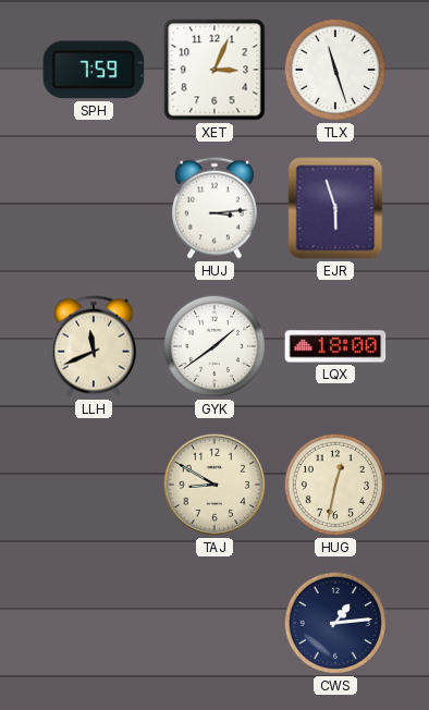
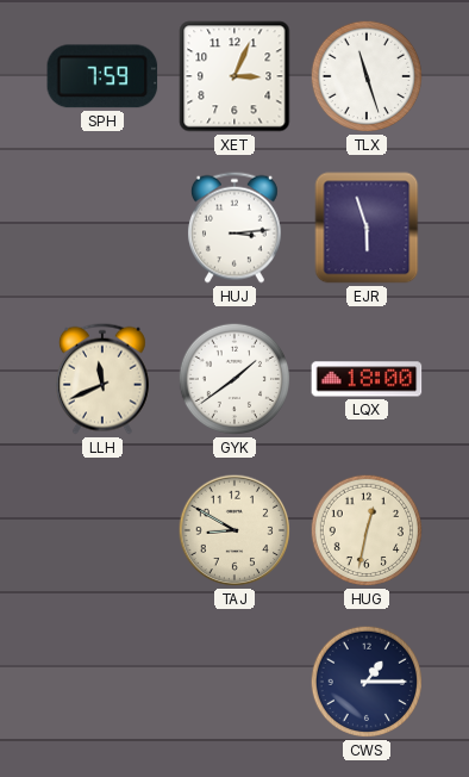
CWS: 1:14 -> 1:15
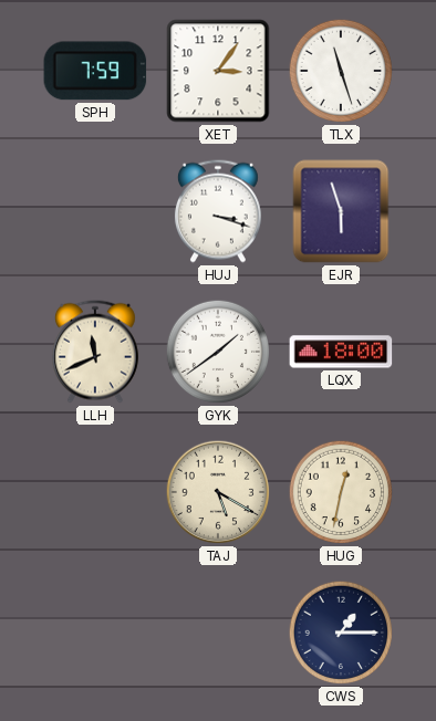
XET: 3:04 -> 3:06
HUJ: 3:14 -> 3:18
TAJ: 8:50 -> 5:20
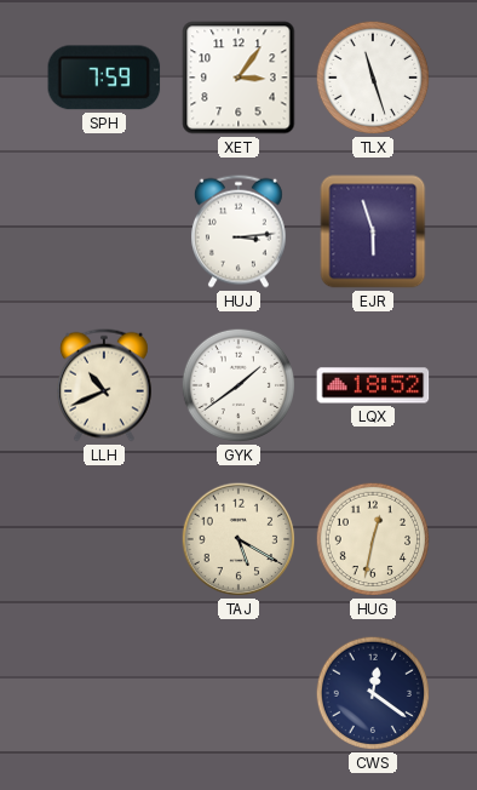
HUJ: 3:18 -> 3:14
LLH: 11:41 -> 10:41
LQX: 18:00 -> 18:52
CWS: 1:15 -> 12:21
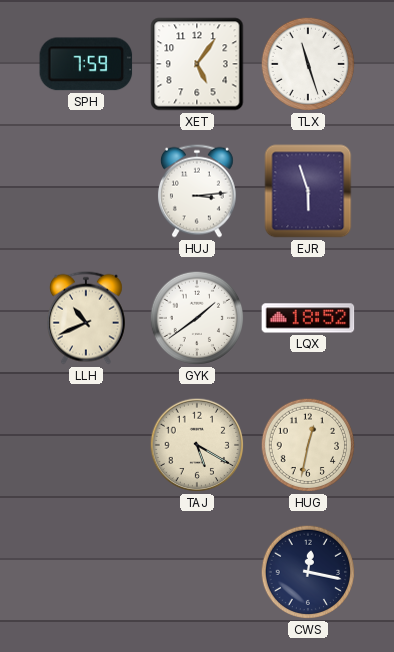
XET: 3:06 -> 5:06
CWS: 12:21 -> 12:17
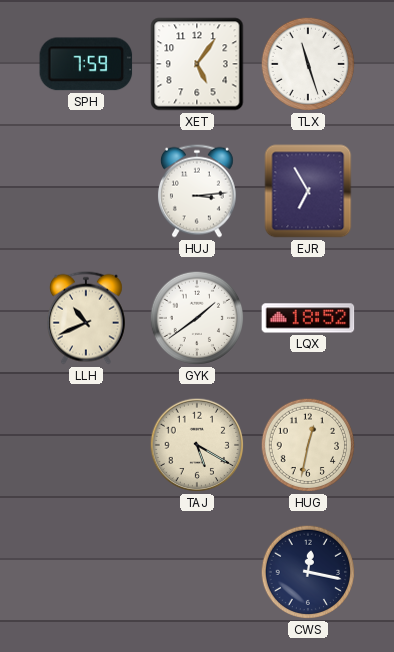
EJR: 5:57 -> 6:55
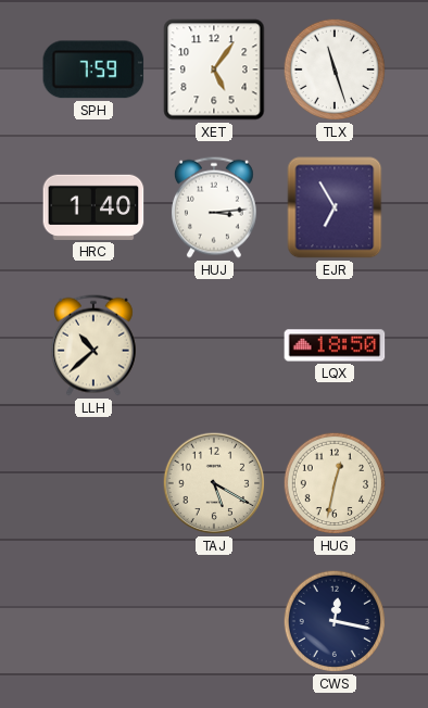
HRC: none -> 1:40
LLH: 10:41 -> 10:38
GYK: 1:39 -> none
LQX: 18:52 -> 18:50
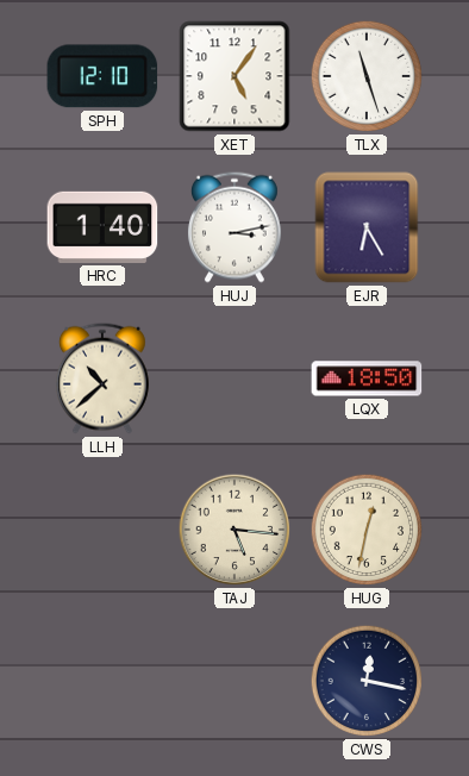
SPH: 7:59 -> 12:10
HUJ: 3:14 -> 3:13
EJR: 6:55 -> 6:25
TAJ: 5:20 -> 5:16
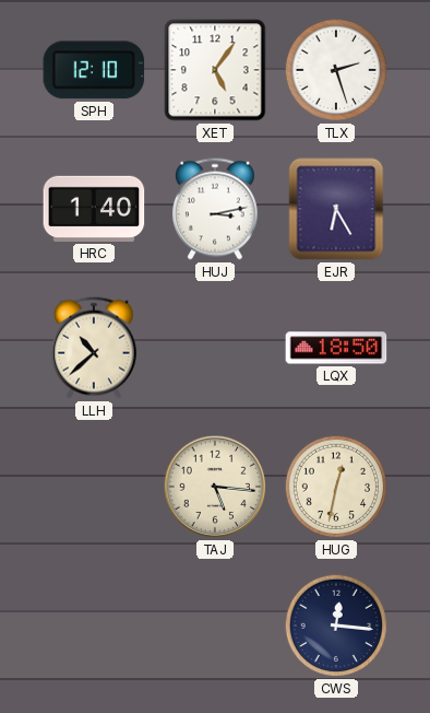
TLX: 11:27 -> 2:27
CWS: 12:17 -> 12:16
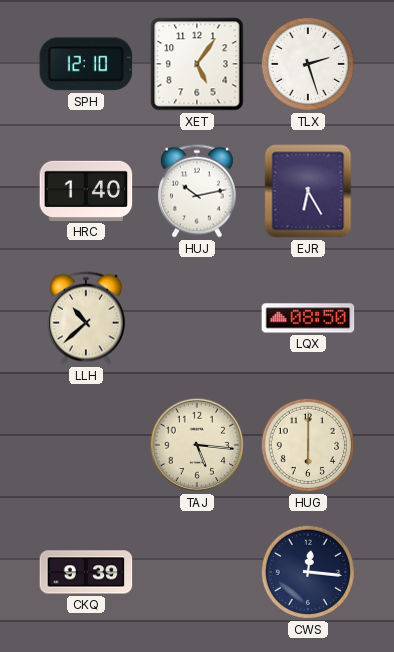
HUJ: 3:13 -> 10:13
LQX: 18:50 -> 08:50
HUG: 12:32 -> 6:00
CKQ: none -> 9:39
